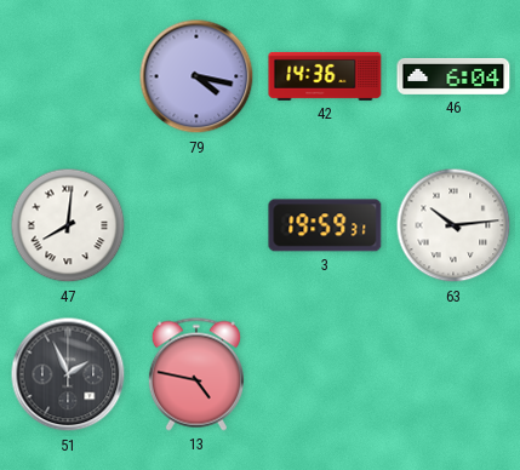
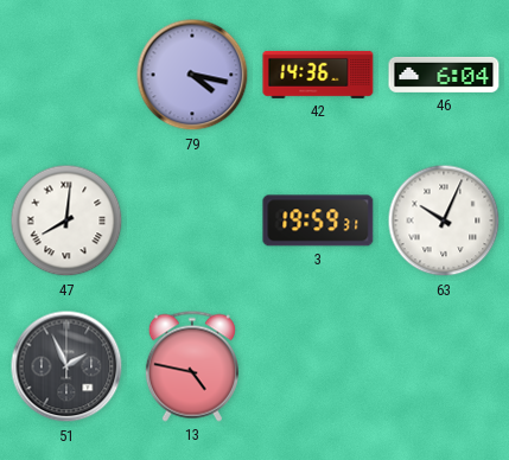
63: 10:14 -> 10:04
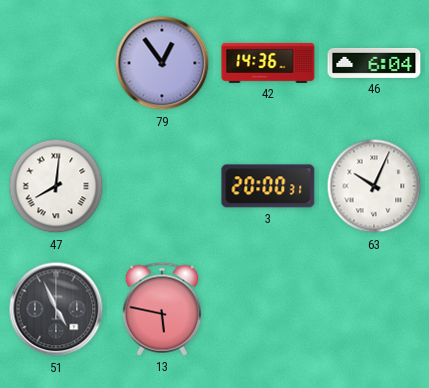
79: 4:17 -> 12:54
3: 19:59 -> 20:00
51: 1:56 -> 4:56
13: 4:47 -> 5:47
